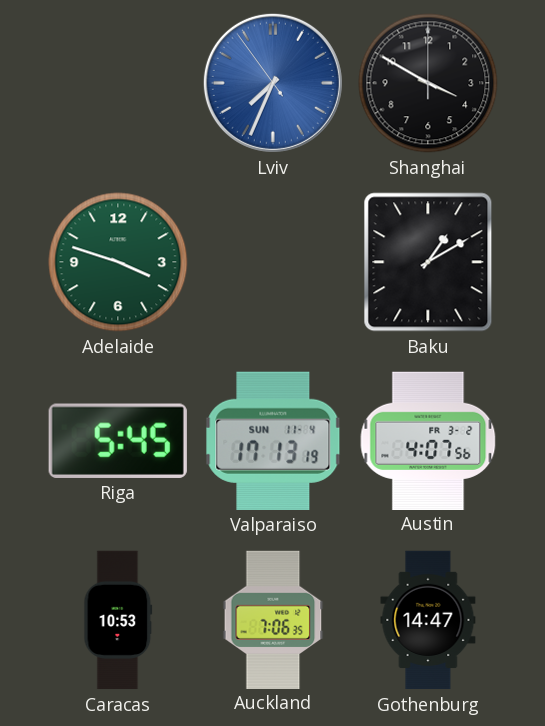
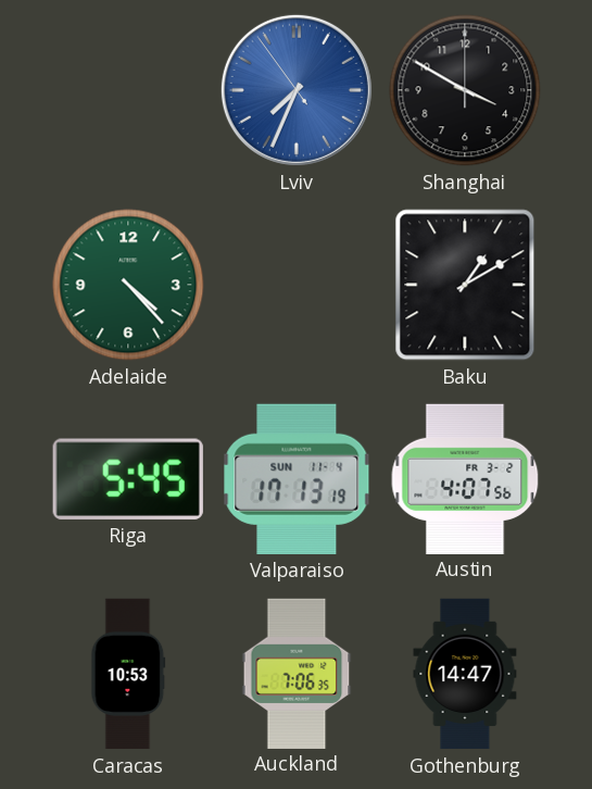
Adelaide: 3:48 -> 4:23
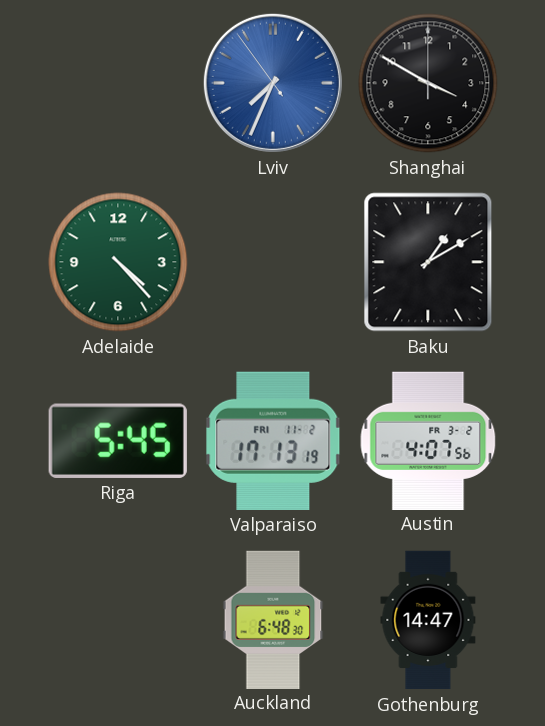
Valparaiso date: SUN 11-4 -> FRI 11-2
Caracas: 10:53 -> none
Auckland: 7:06 -> 6:48
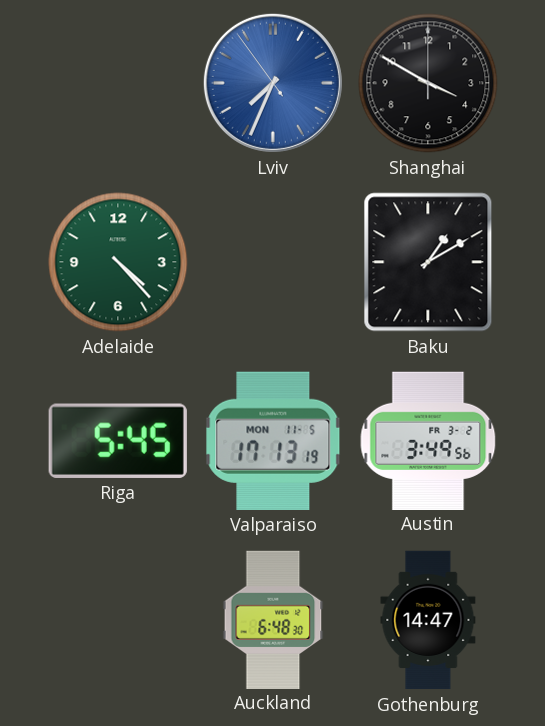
Valparaiso date: FRI 11-2 -> MON 11-5
Austin: 4:07 -> 3:49
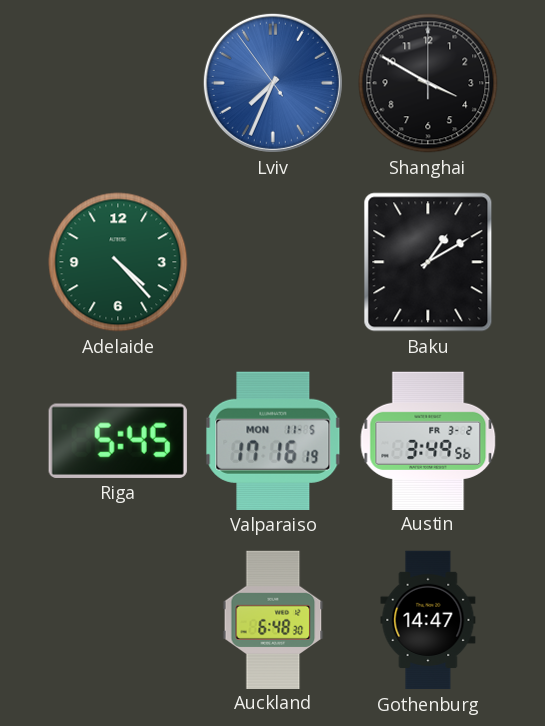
Valparaiso: 17:13 -> 17:16
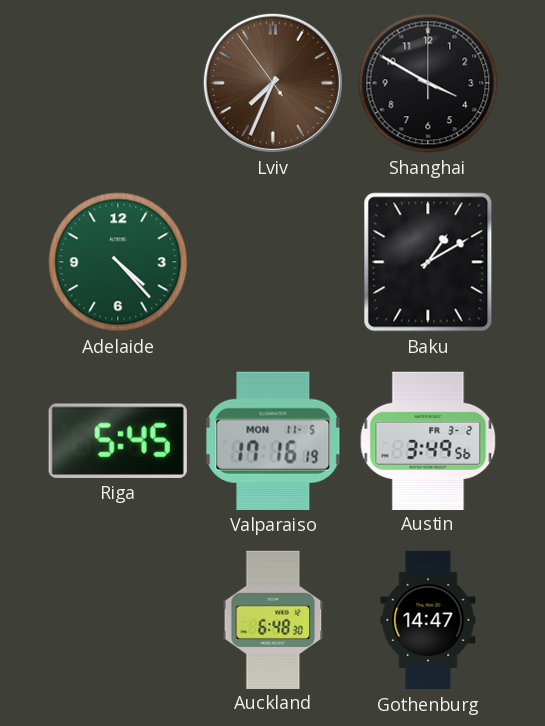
Lviv dial: blue -> brown
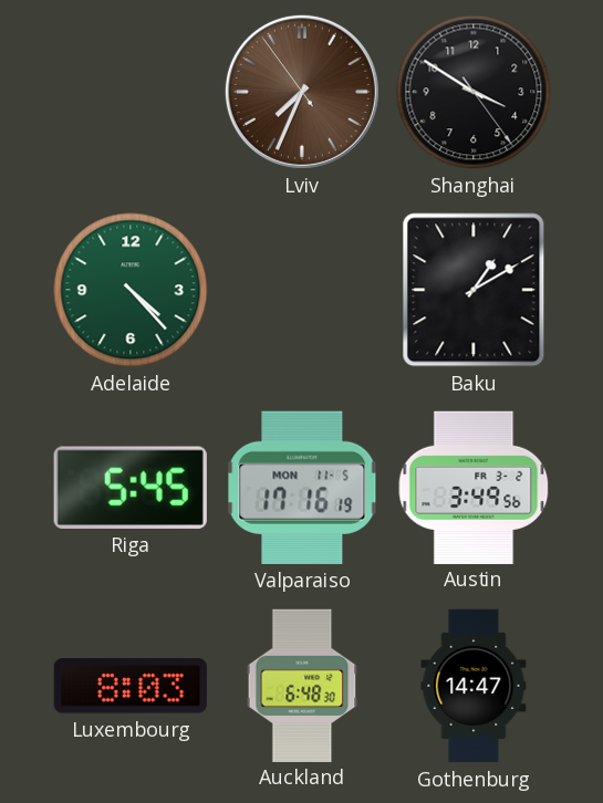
Shanghai: 3:50:00 -> 3:50:24
Luxembourg: none -> 8:03
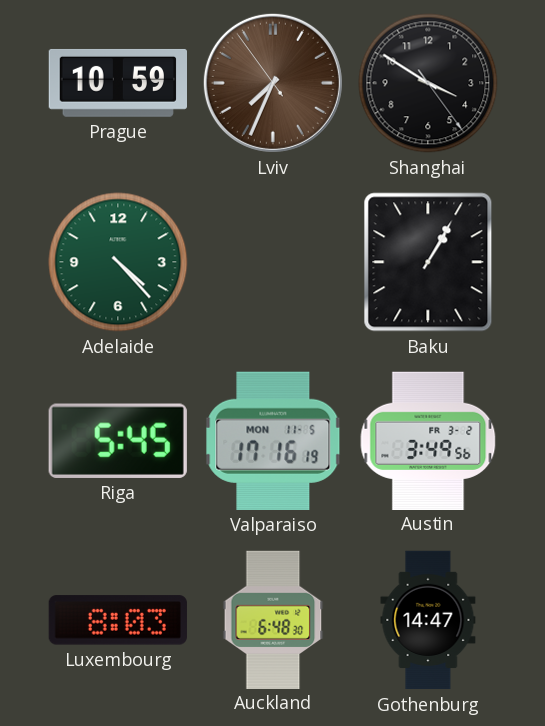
Prague: none -> 10:59
Baku: 1:10 -> 1:05
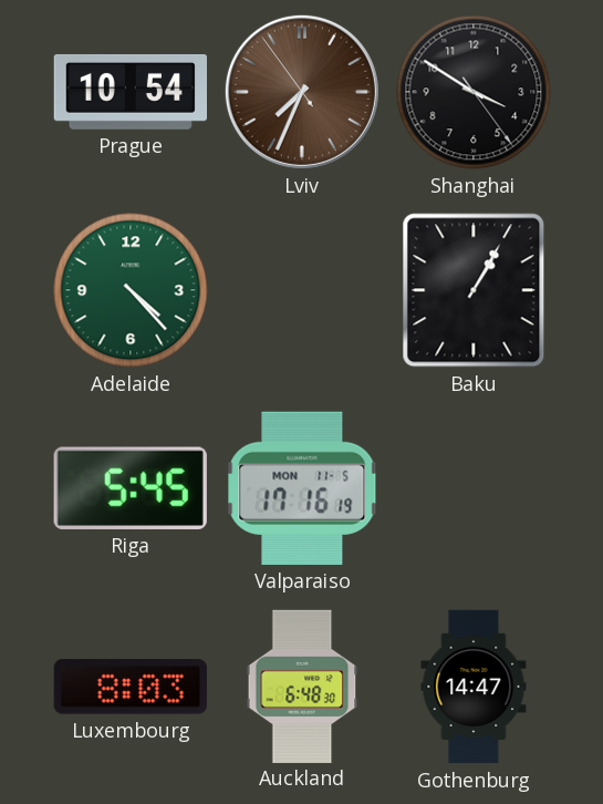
Prague: 10:59 -> 10:54
Austin: 3:49 -> none
